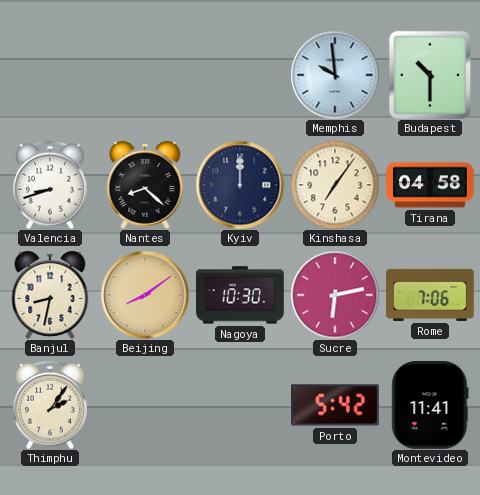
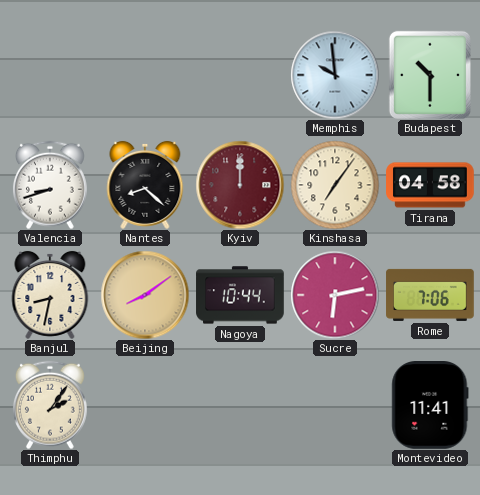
Kyiv dial: navy -> burgundy
Nagoya: 10:30 -> 10:44
Porto: 5:42 -> none
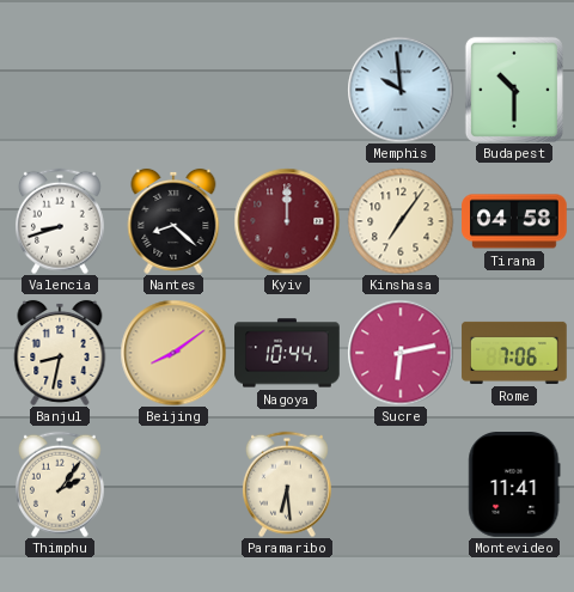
Paramaribo: none -> 6:29
